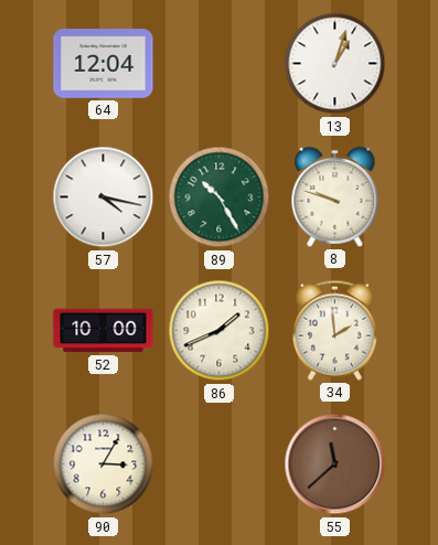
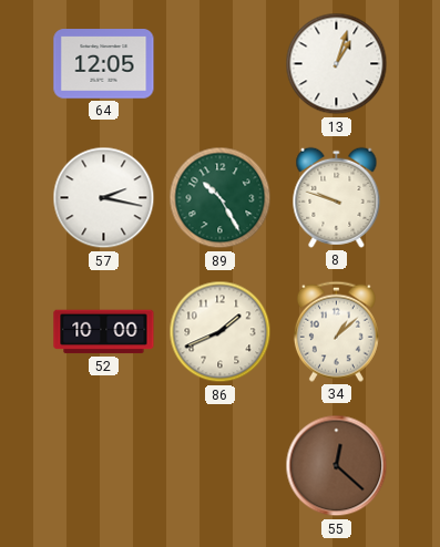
64: 12:04 -> 12:05
57: 4:17 -> 2:17
34: 1:59 -> 1:08
90: 3:05 -> none
55: 11:38 -> 12:22
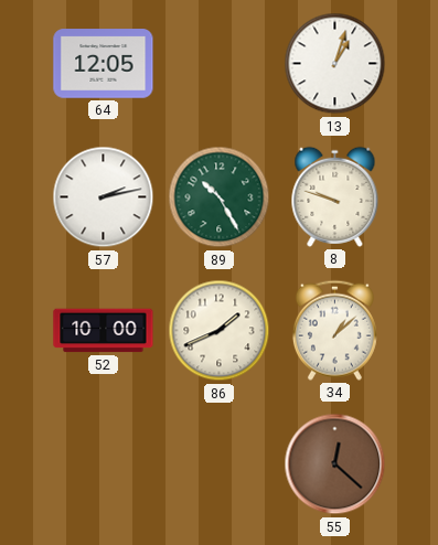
57: 2:17 -> 2:13
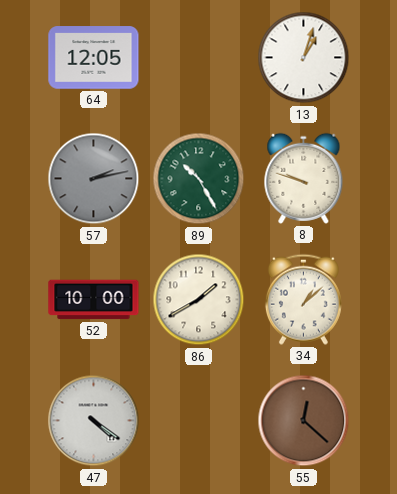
57 dial: white -> grey
86: 1:41 -> 1:40
47: none -> 4:21
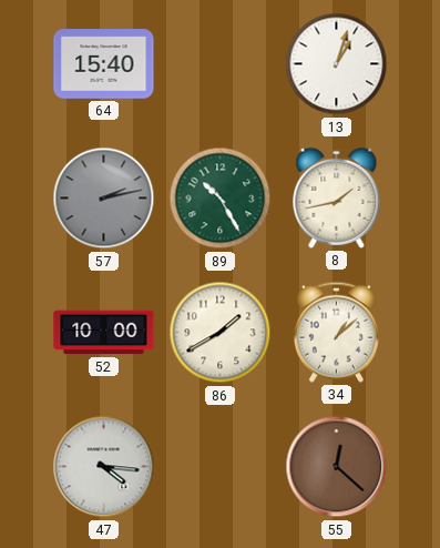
64: 12:05 -> 15:40
8: 9:48 -> 1:43
47: 4:21 -> 4:16
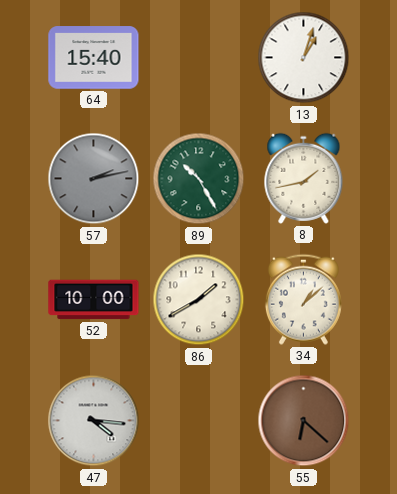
55: 12:22 -> 6:22
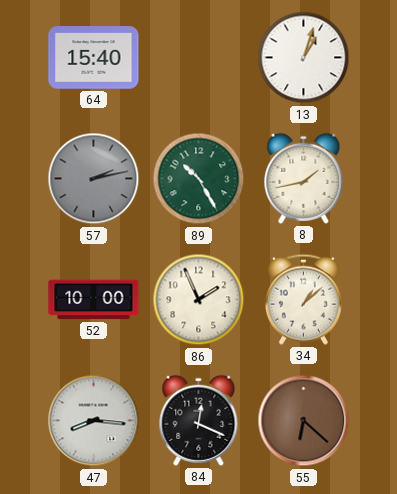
86: 1:40 -> 1:56
47: 4:16 -> 8:16
84: none -> 12:19
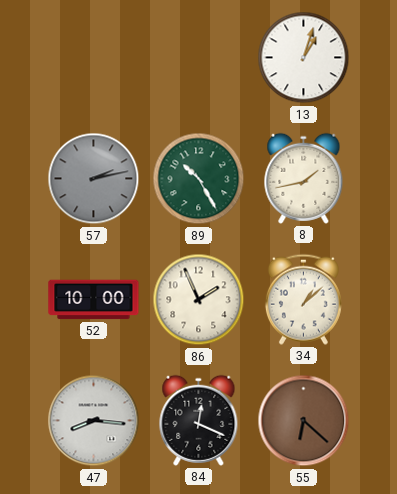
64: 15:40 -> none
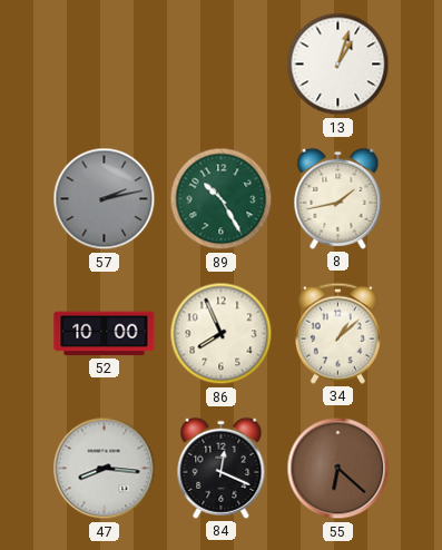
86: 1:56 -> 7:56
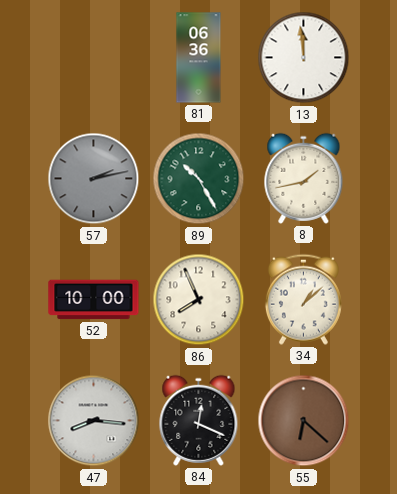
81: none -> 06:36
13: 1:03 -> 11:59
